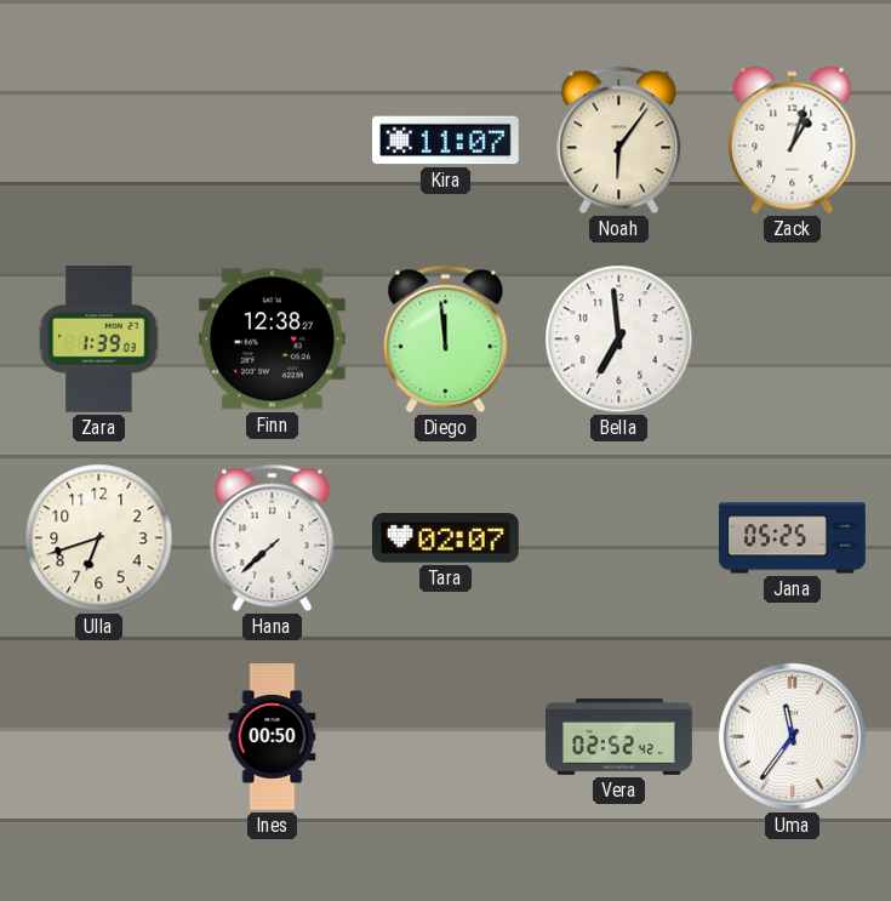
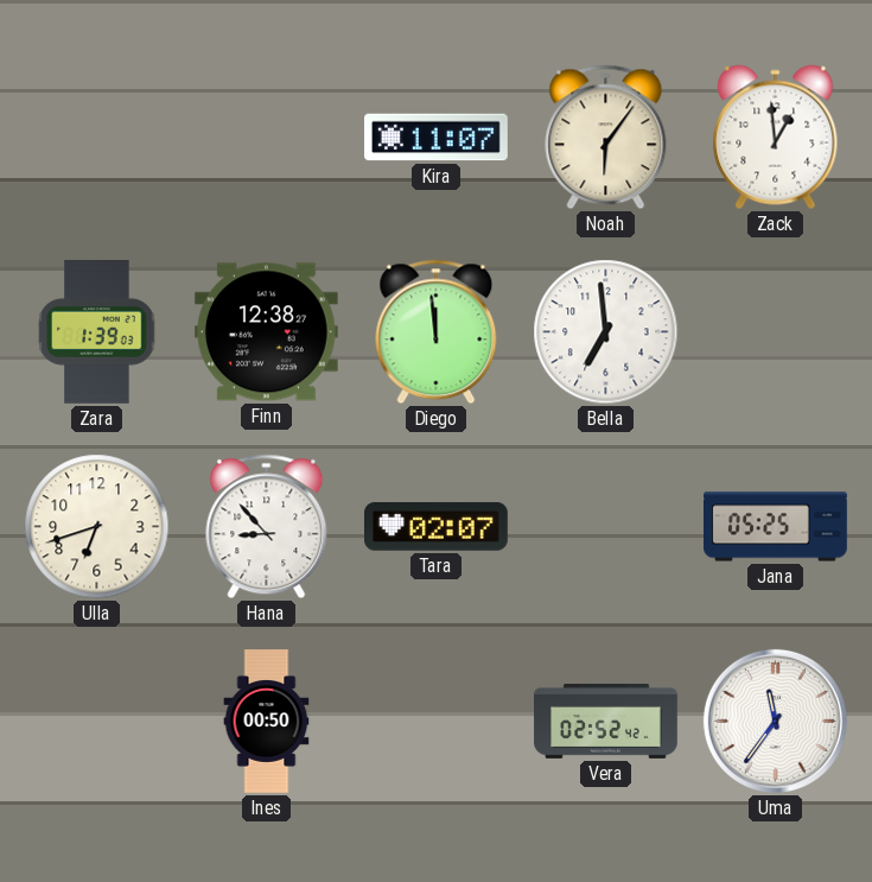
Zack: 1:03 -> 12:59
Hana: 7:38 -> 8:53
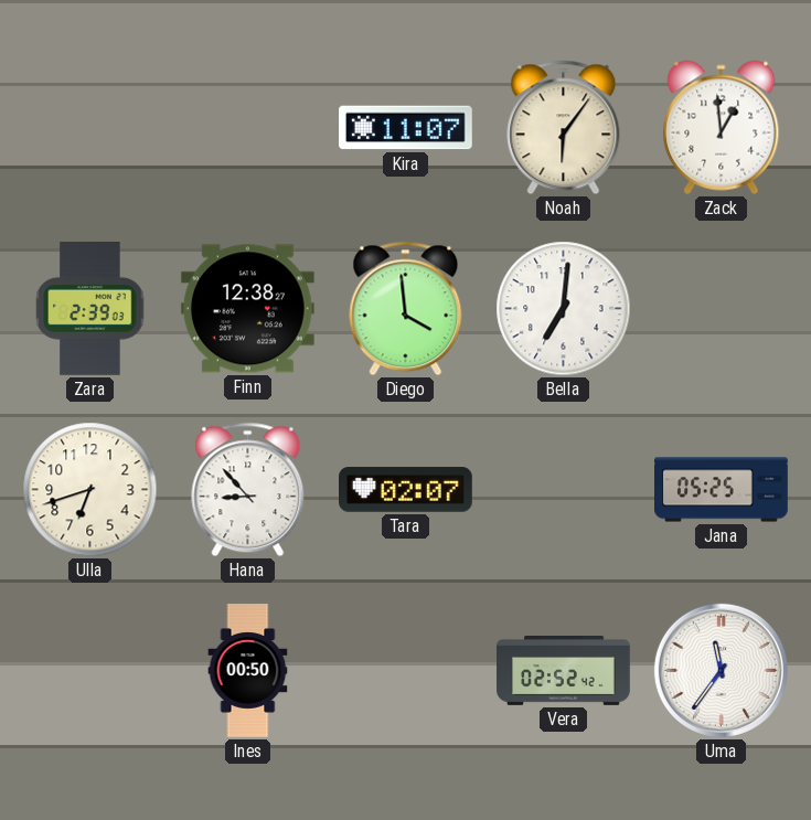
Zara: 1:39 -> 2:39
Diego: 11:59 -> 3:59
Bella: 6:59 -> 7:01
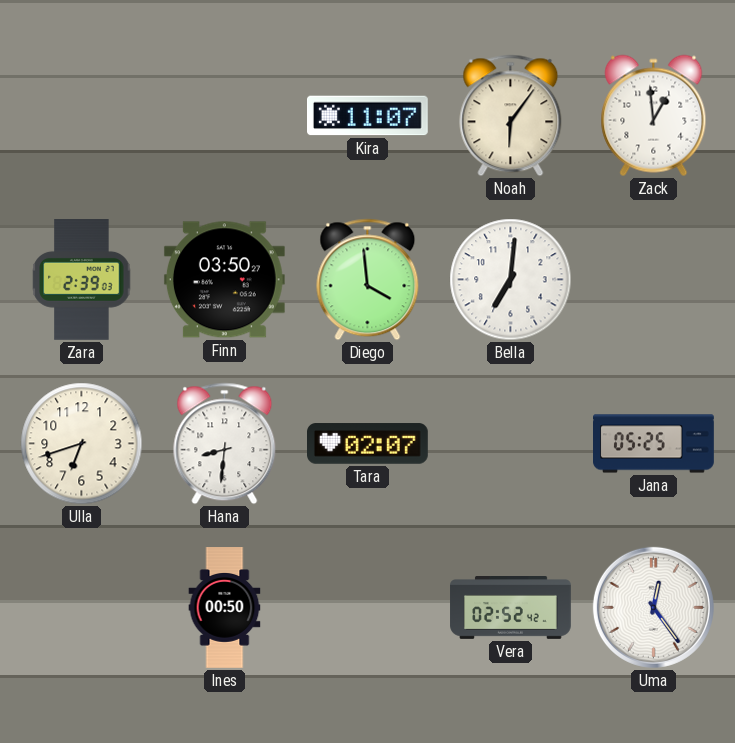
Finn: 12:38 -> 03:50
Hana: 8:53 -> 8:31
Uma: 11:36 -> 12:24
